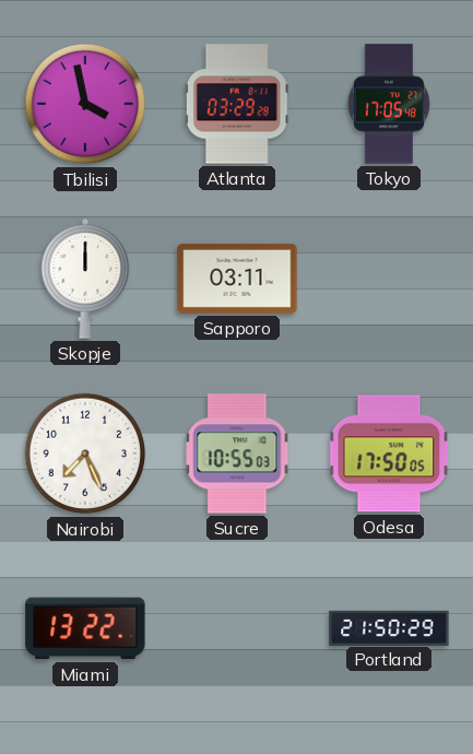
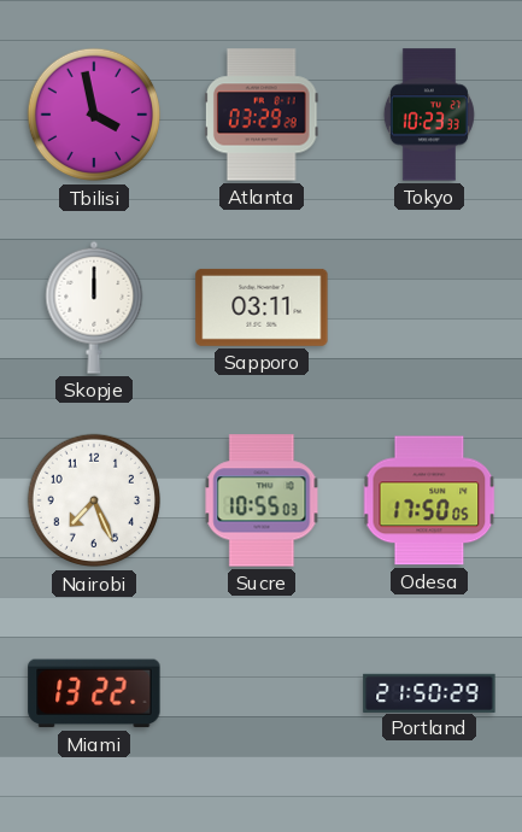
Tokyo: 17:05 -> 10:23
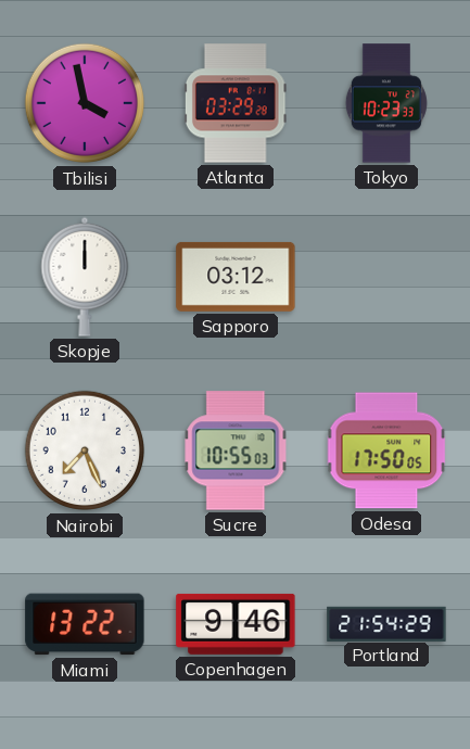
Sapporo: 03:11 -> 03:12
Copenhagen: none -> 9:46
Portland: 21:50 -> 21:54
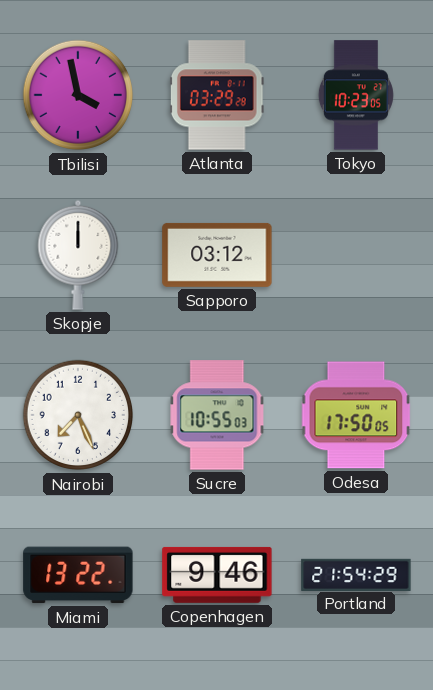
Tokyo: 10:23:33 -> 10:23:05
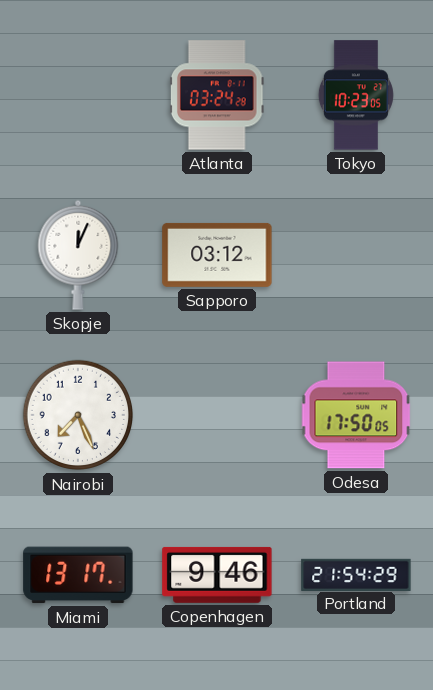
Tbilisi: 3:58 -> none
Atlanta: 03:29 -> 03:24
Skopje: 12:00 -> 12:04
Sucre: 10:55 -> none
Miami: 13:22 -> 13:17
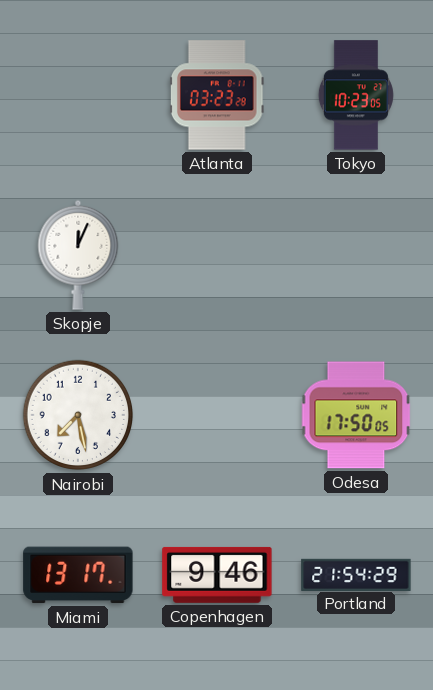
Atlanta: 03:24 -> 03:23
Sapporo: 03:12 -> none
Nairobi: 7:26 -> 7:28
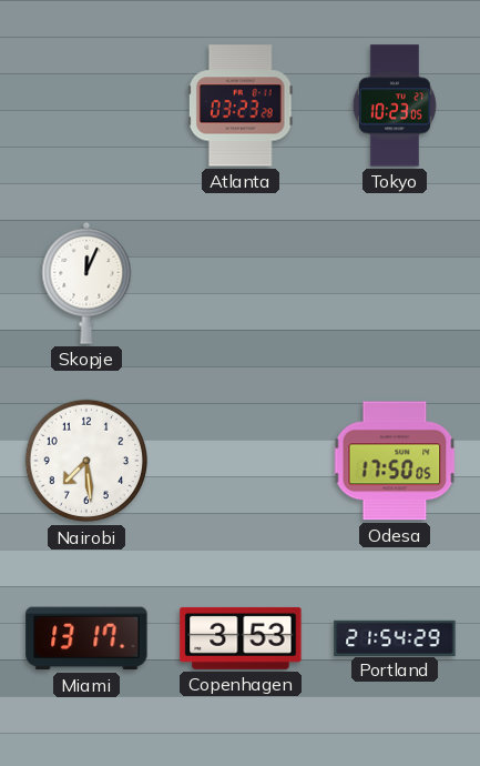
Nairobi: 7:28 -> 7:29
Copenhagen: 9:46 -> 3:53
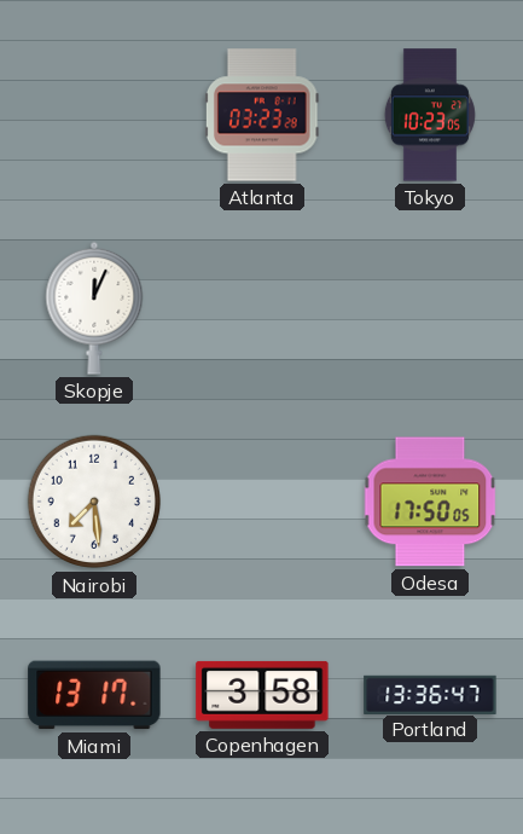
Copenhagen: 3:53 -> 3:58
Portland: 21:54 -> 13:36
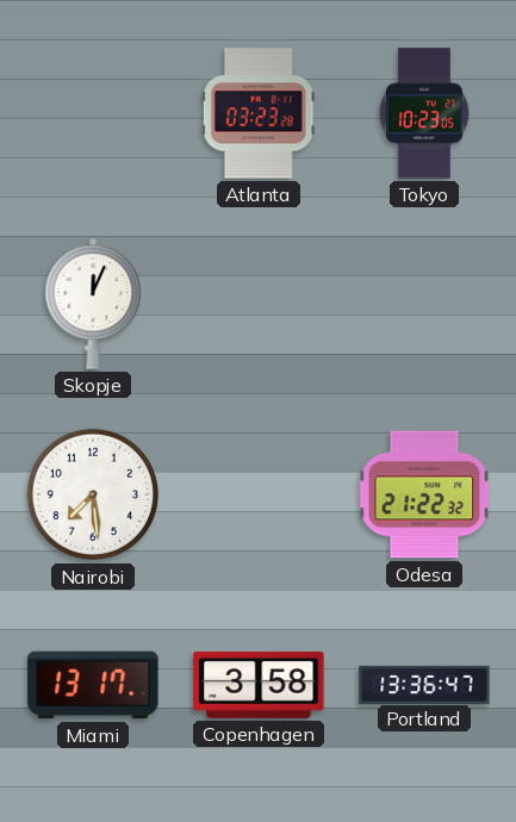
Odesa: 17:50 -> 21:22
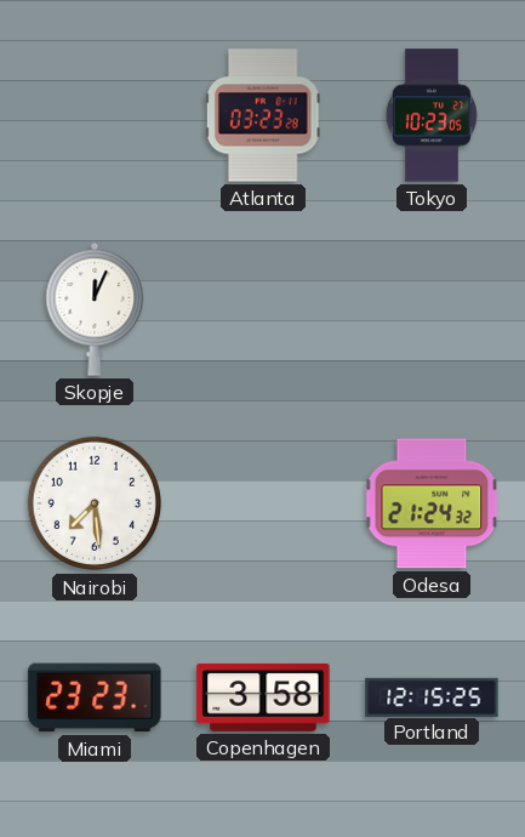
Odesa: 21:22 -> 21:24
Miami: 13:17 -> 23:23
Portland: 13:36 -> 12:15
